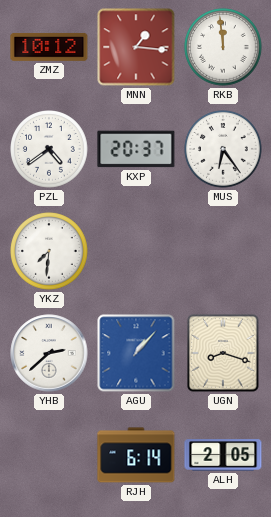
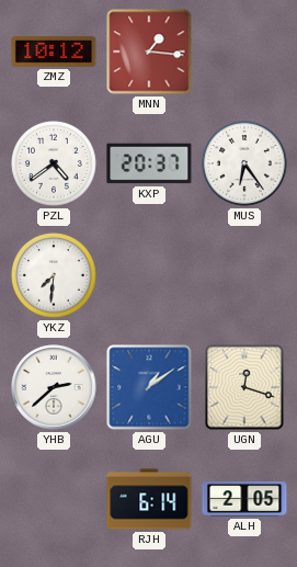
RKB: 11:59 -> none
AGU: 1:07 -> 1:09
UGN: 8:18 -> 12:18
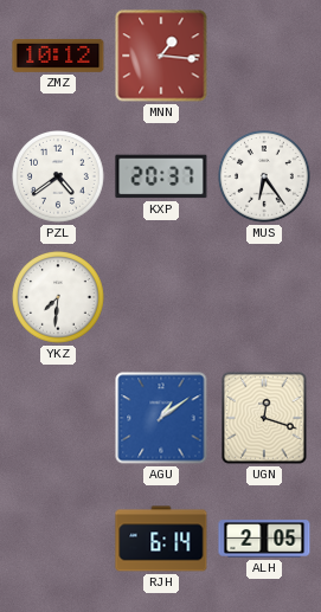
YHB: 2:38 -> none
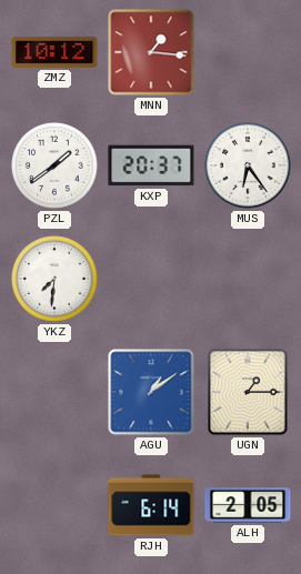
PZL: 4:39 -> 1:39
UGN: 12:18 -> 1:15
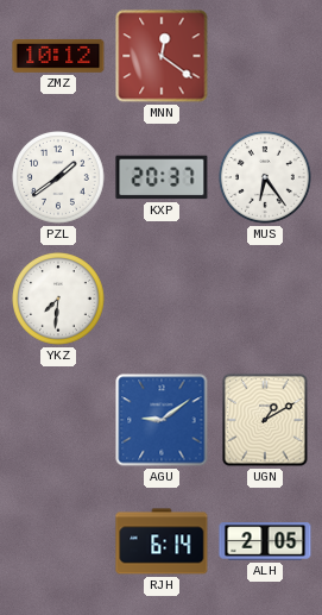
MNN: 1:16 -> 12:21
AGU: 1:09 -> 9:09
UGN: 1:15 -> 1:10
